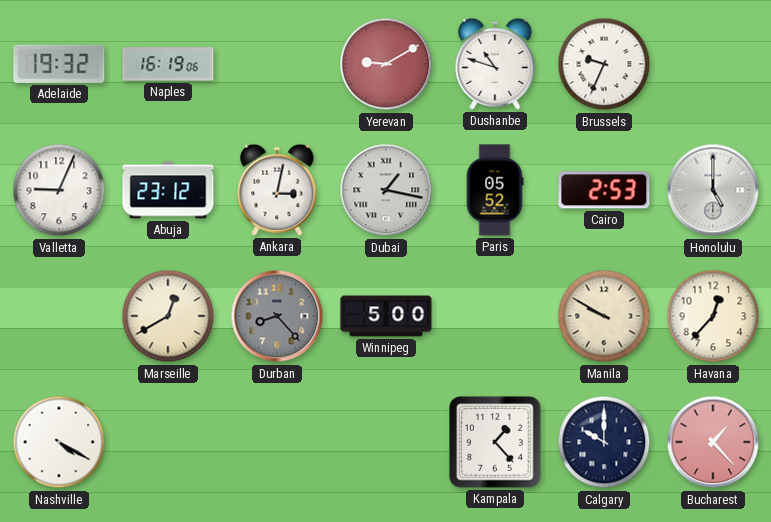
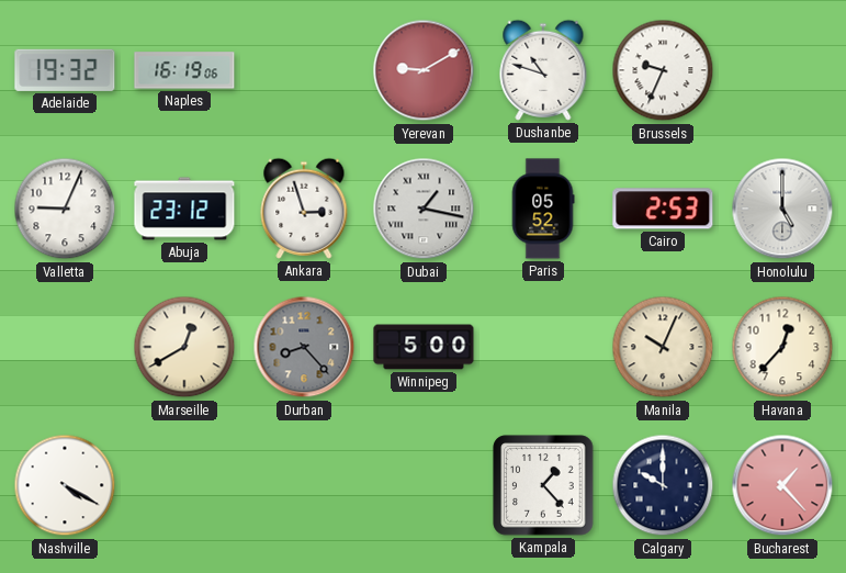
Ankara: 3:02 -> 2:57
Manila: 9:50 -> 10:04
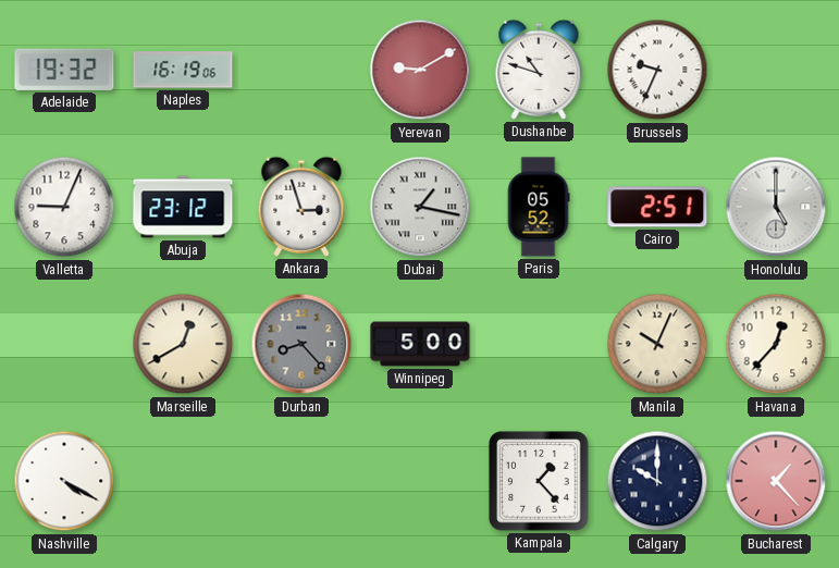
Cairo: 2:53 -> 2:51
